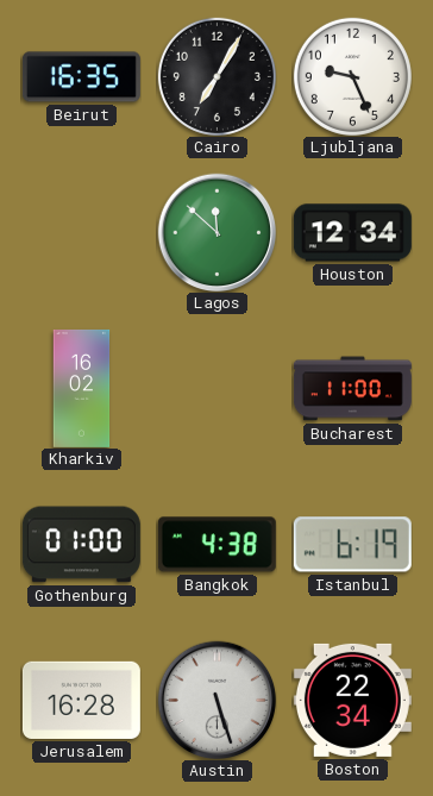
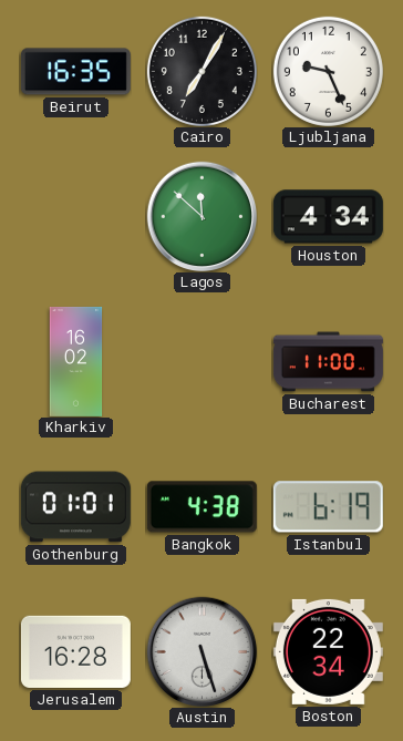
Houston: 12:34 -> 4:34
Gothenburg: 01:00 -> 01:01
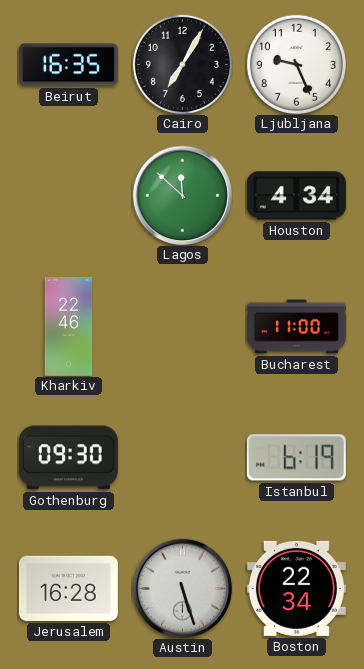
Kharkiv: 16:02 -> 22:46
Gothenburg: 01:01 -> 09:30
Bangkok: 4:38 -> none
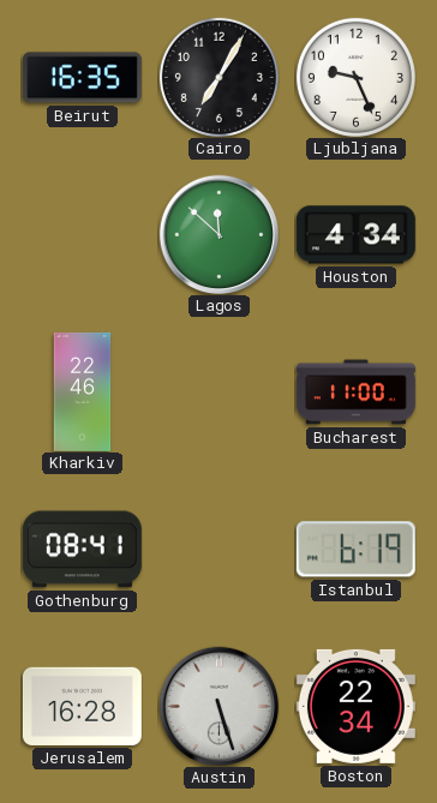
Gothenburg: 09:30 -> 08:41
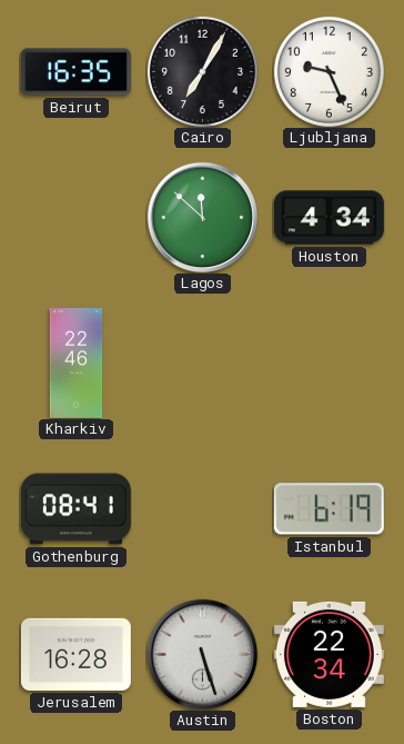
Bucharest: 11:00 -> none
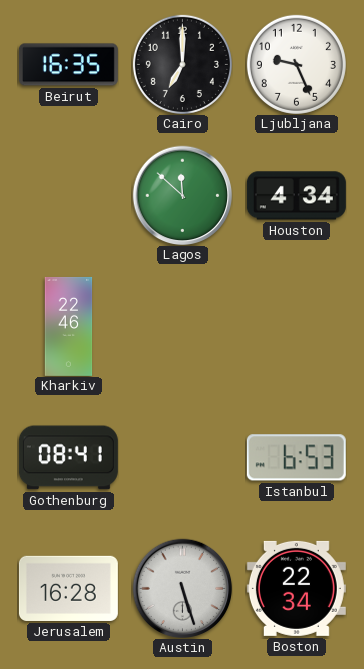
Cairo: 7:05 -> 7:00
Istanbul: 6:19 -> 6:53
